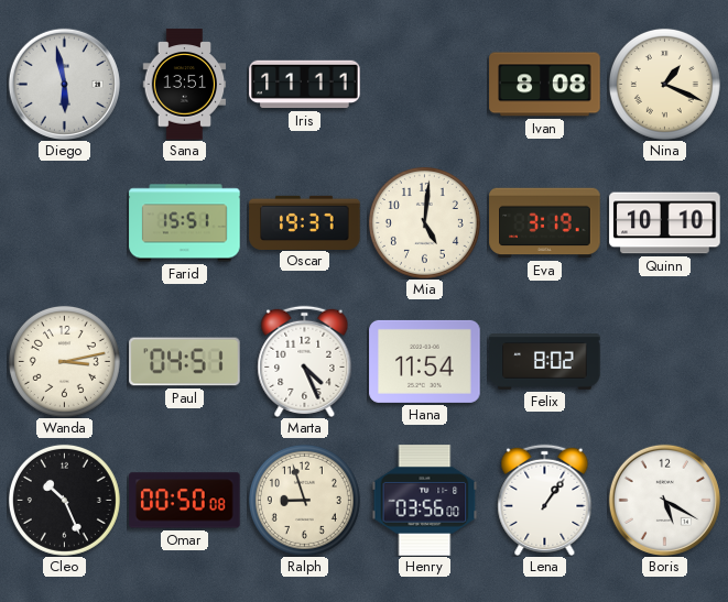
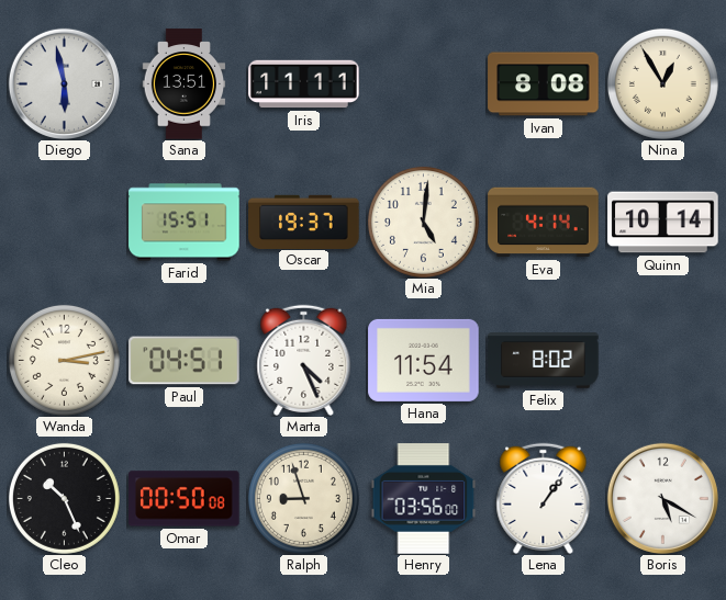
Nina: 1:19 -> 12:55
Eva: 3:19 -> 4:14
Quinn: 10:10 -> 10:14
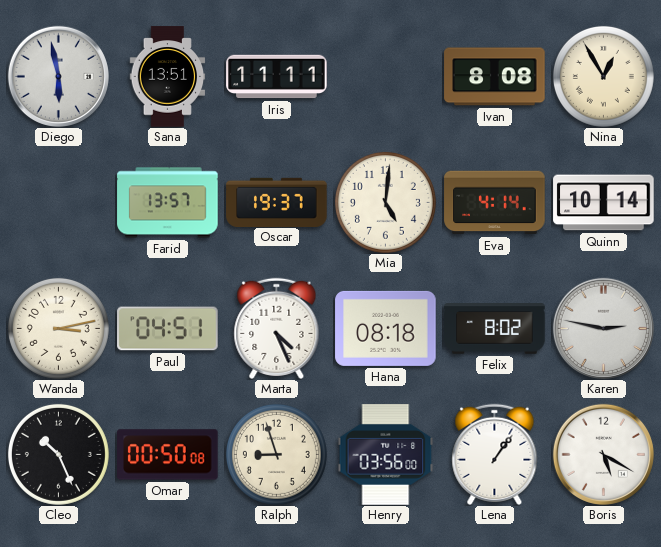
Farid: 15:51 -> 13:57
Hana: 11:54 -> 08:18
Karen: none -> 2:47
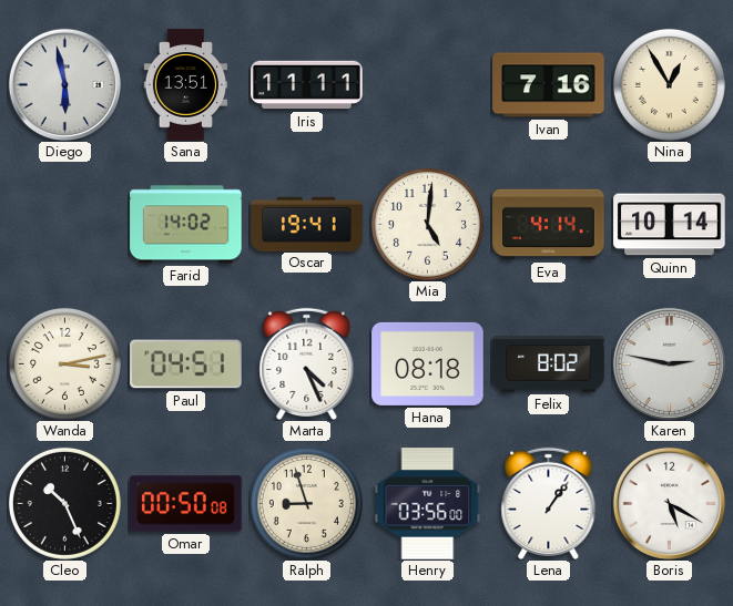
Ivan: 8:08 -> 7:16
Farid: 13:57 -> 14:02
Oscar: 19:37 -> 19:41
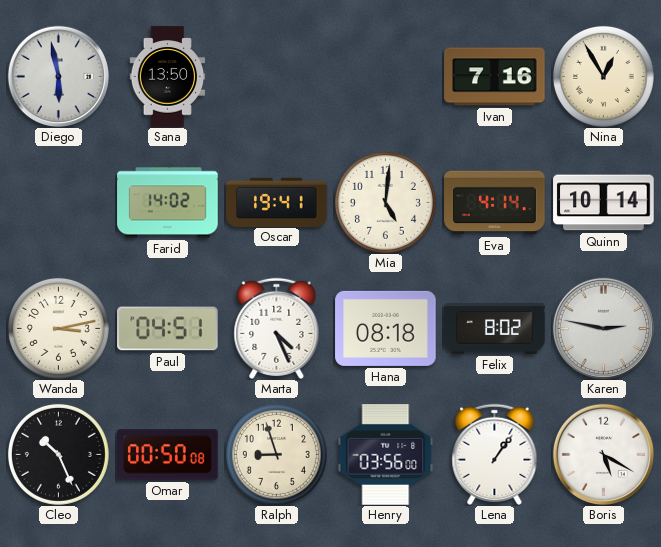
Sana: 13:51 -> 13:50
Iris: 11:11 -> none
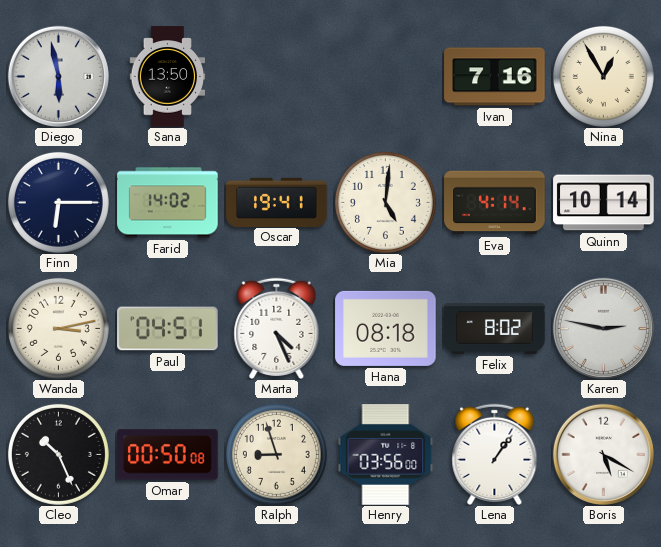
Finn: none -> 6:15
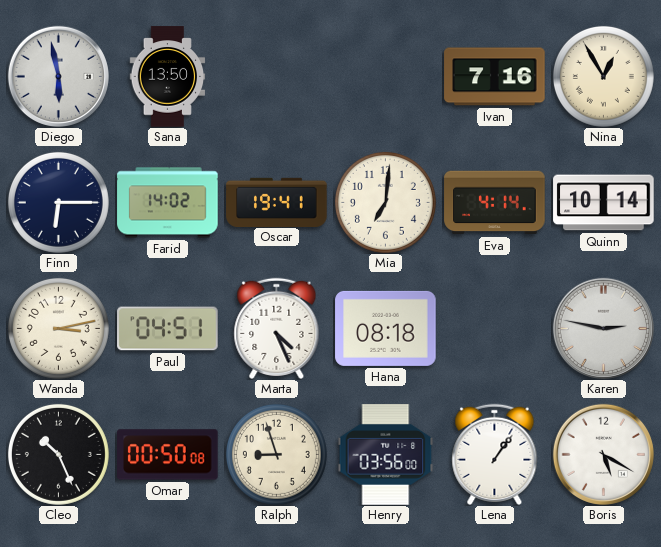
Mia: 5:01 -> 7:01
Felix: 8:02 -> none
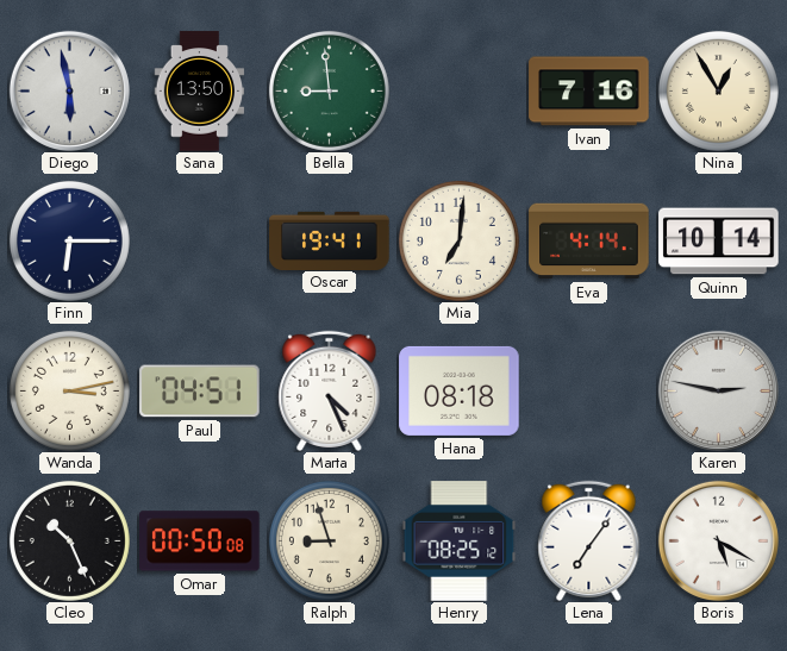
Bella: none -> 8:59
Farid: 14:02 -> none
Henry: 03:56 -> 08:25
Lena: 1:06 -> 7:06
